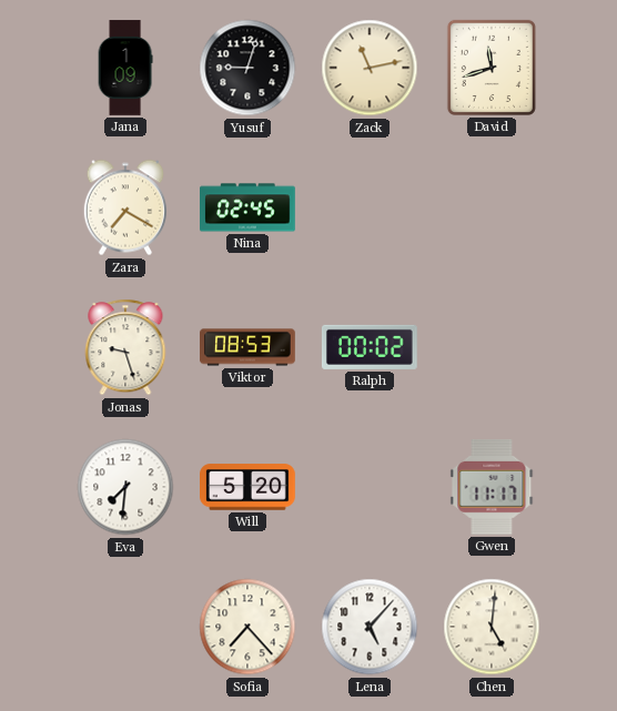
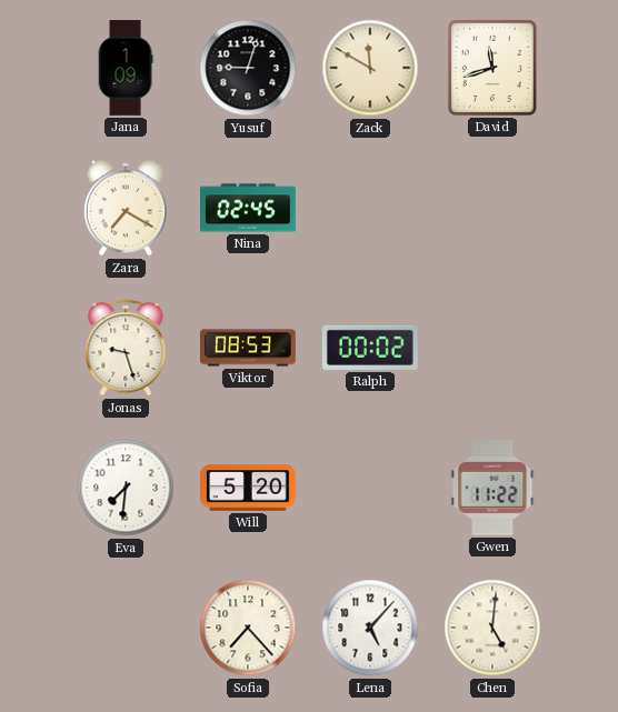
Zack: 11:13 -> 11:50
Gwen: 11:17 -> 11:22
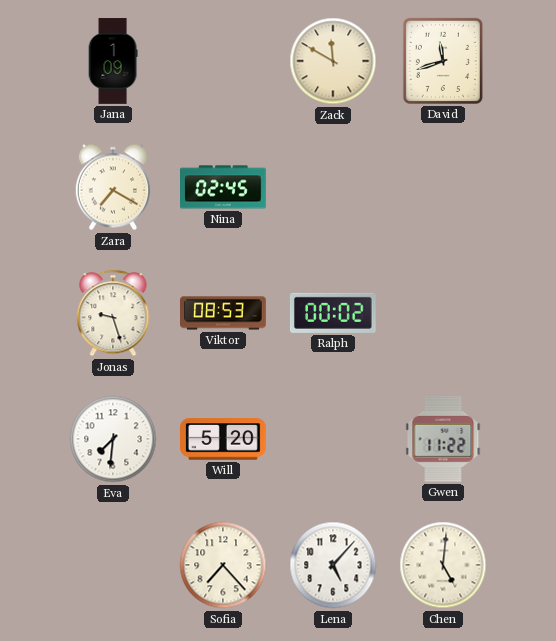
Yusuf: 9:03 -> none
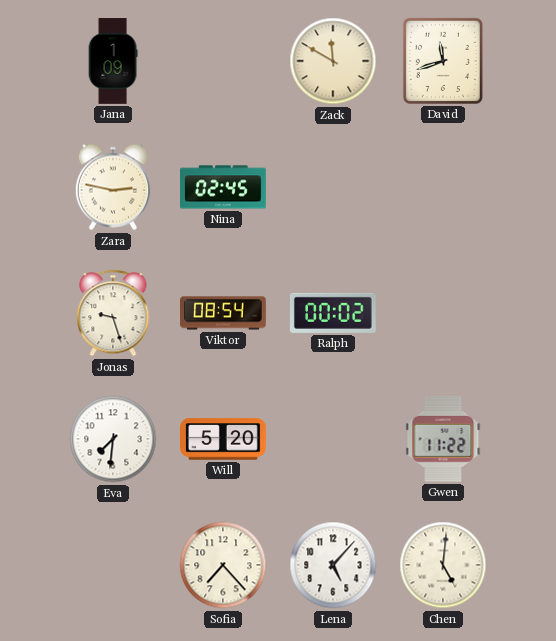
Zara: 7:20 -> 2:47
Viktor: 08:53 -> 08:54
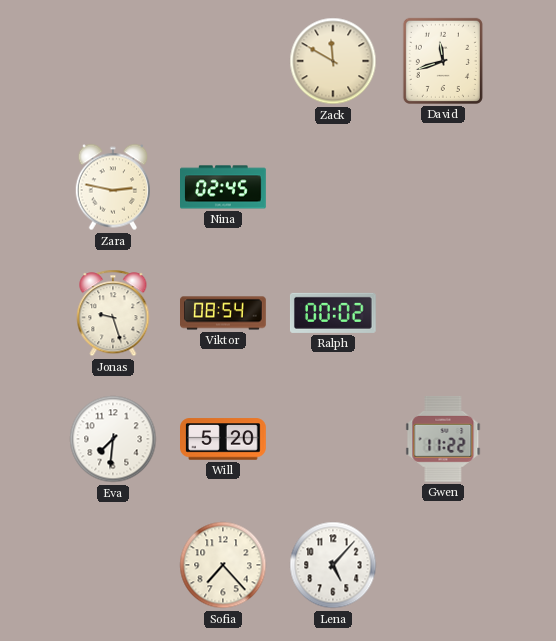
Jana: 1:09 -> none
Chen: 5:01 -> none
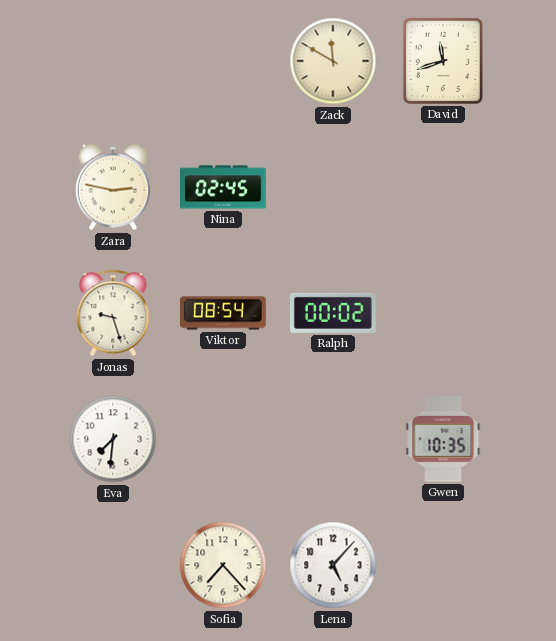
Will: 5:20 -> none
Gwen: 11:22 -> 10:35
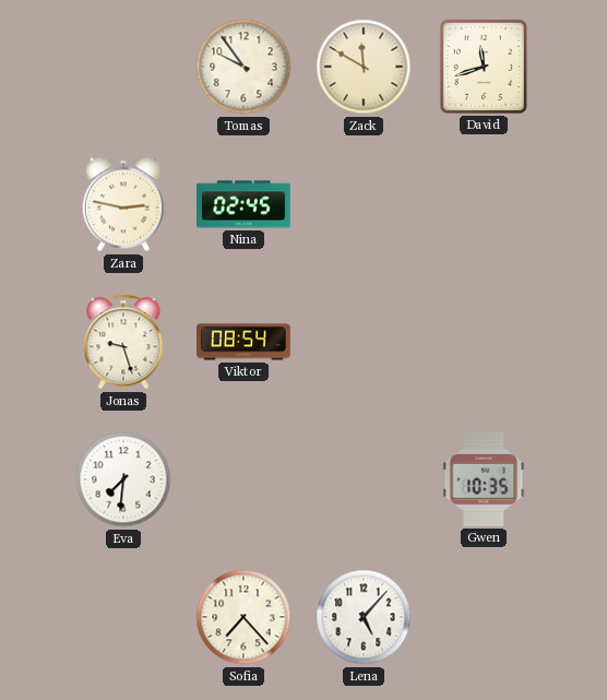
Tomas: none -> 9:54
Ralph: 00:02 -> none
